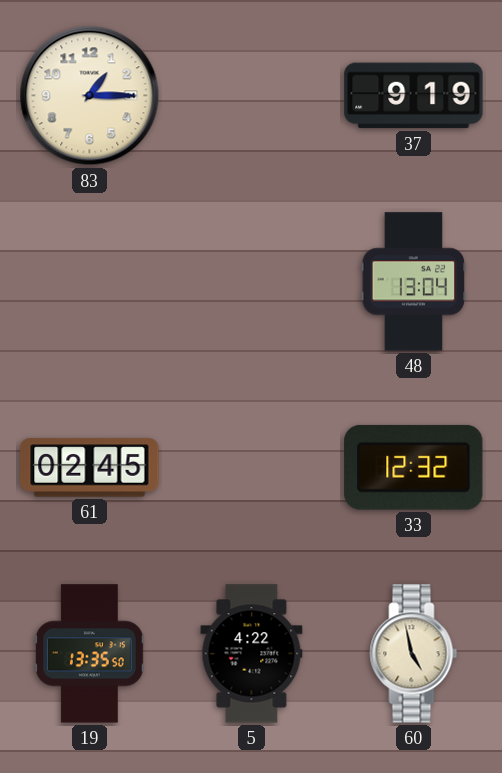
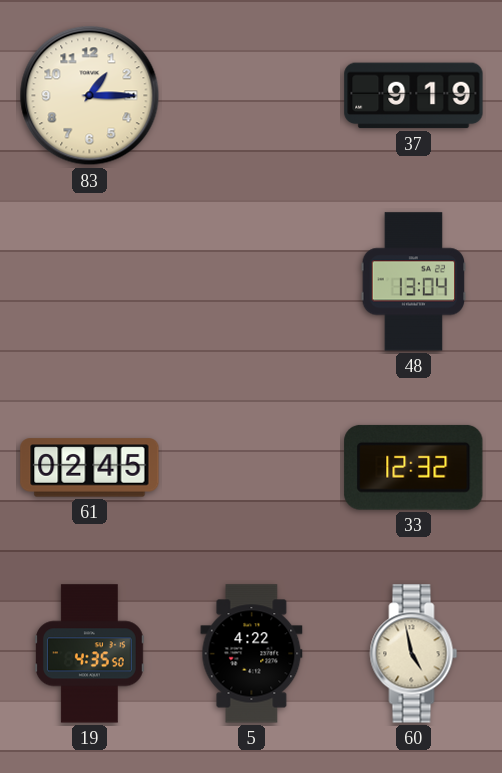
19: 13:35 -> 4:35
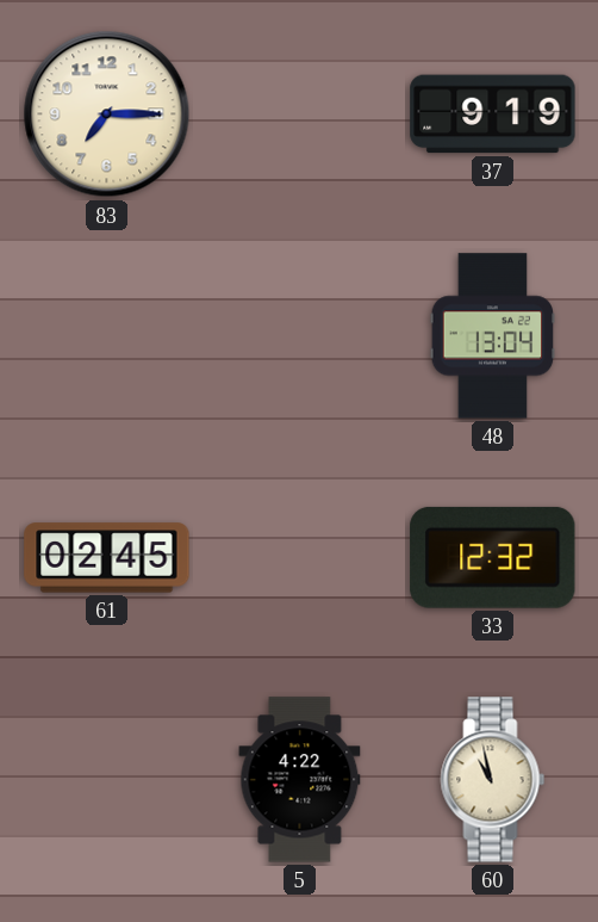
83: 1:15 -> 7:15
19: 4:35 -> none
60: 4:58 -> 10:58
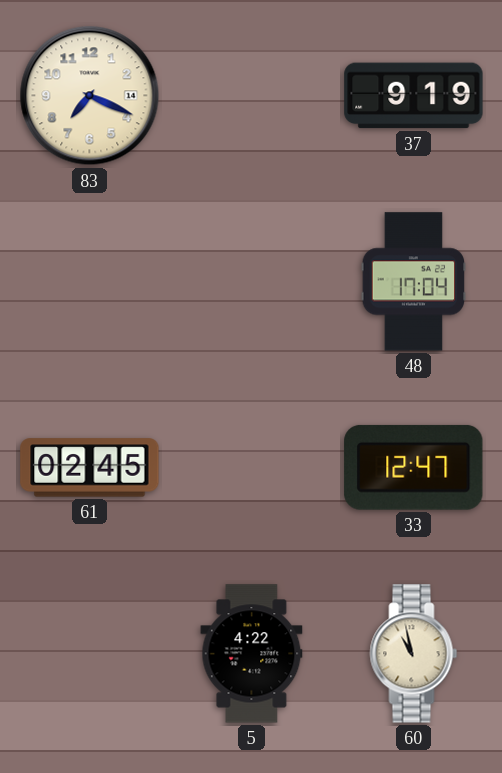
83: 7:15 -> 7:19
48: 13:04 -> 17:04
33: 12:32 -> 12:47
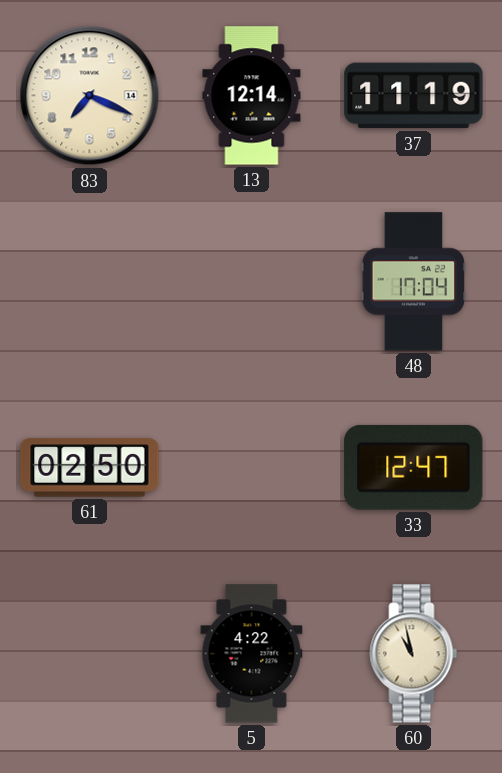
13: none -> 12:14
37: 9:19 -> 11:19
61: 02:45 -> 02:50
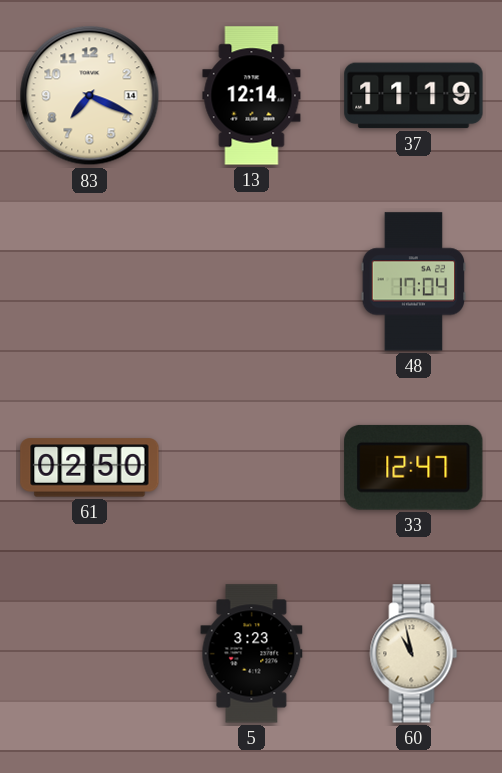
5: 4:22 -> 3:23
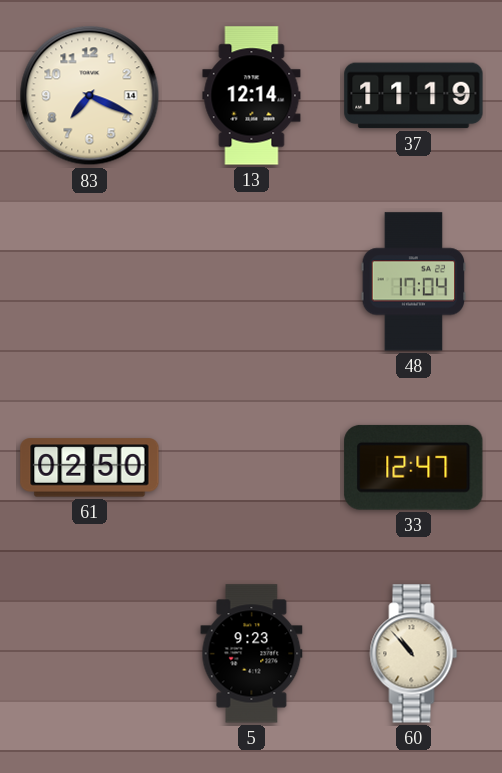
5: 3:23 -> 9:23
60: 10:58 -> 10:53
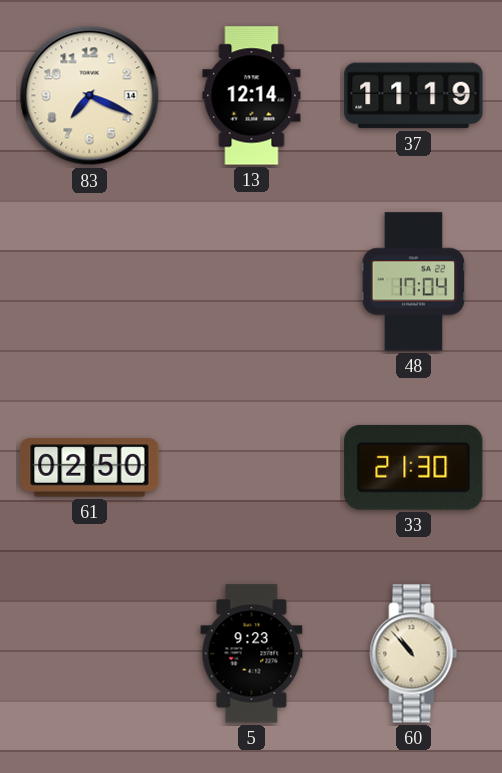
33: 12:47 -> 21:30
